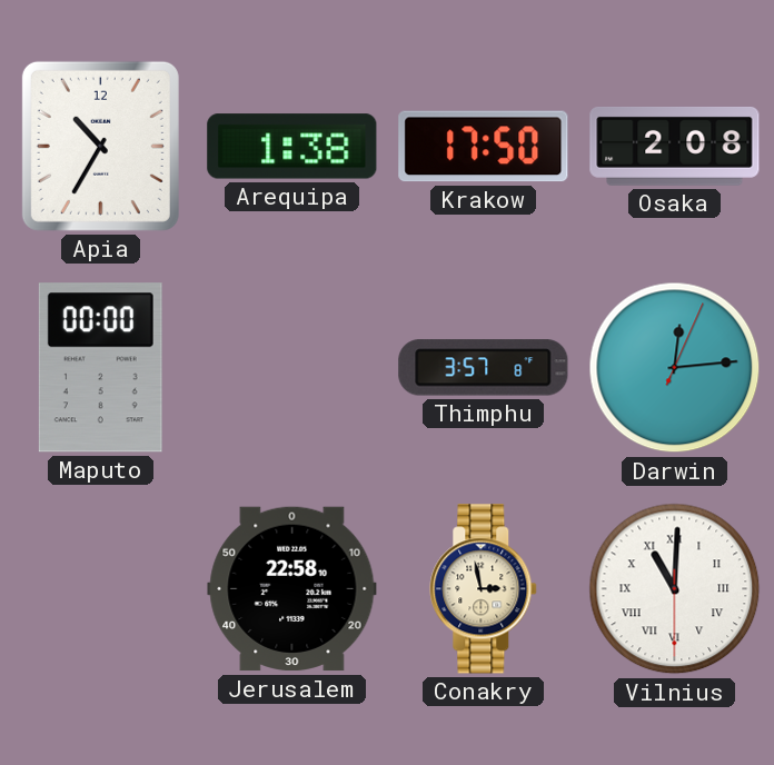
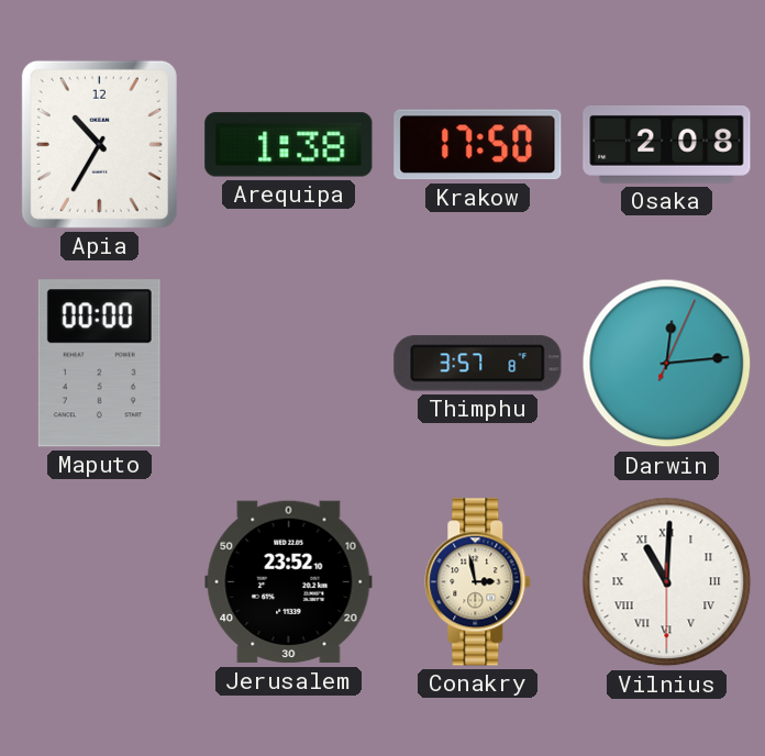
Jerusalem: 22:58 -> 23:52
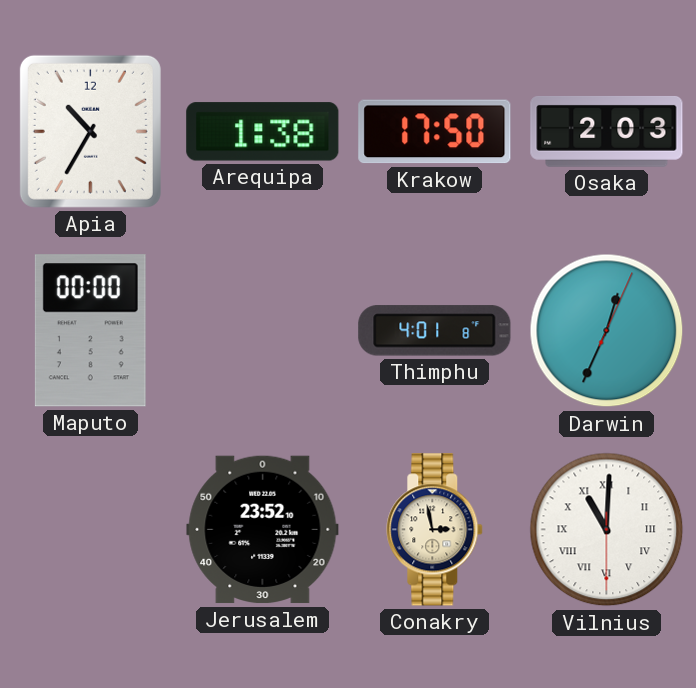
Osaka: 2:08 -> 2:03
Thimphu: 3:57 -> 4:01
Darwin: 12:14 -> 12:34
